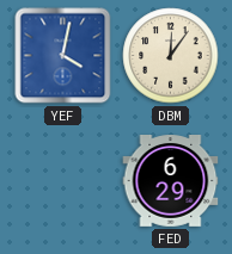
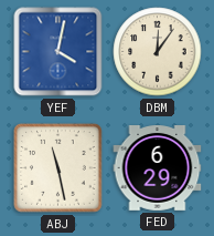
ABJ: none -> 11:28
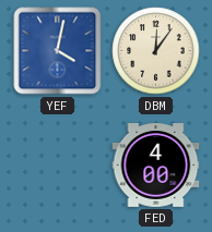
ABJ: 11:28 -> none
FED: 6:29 -> 4:00
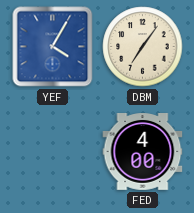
YEF: 4:02 -> 4:05
DBM: 12:06 -> 7:06
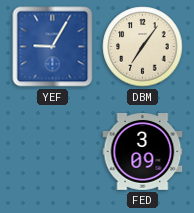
YEF: 4:05 -> 9:05
FED: 4:00 -> 3:09
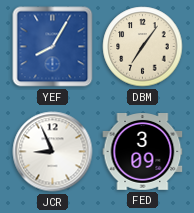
YEF: 9:05 -> 8:05
JCR: none -> 8:56
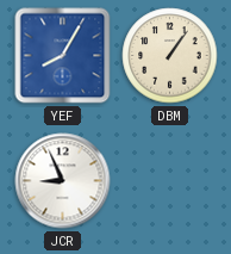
DBM: 7:06 -> 1:06
FED: 3:09 -> none
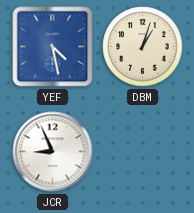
YEF: 8:05 -> 4:28
DBM: 1:06 -> 1:03
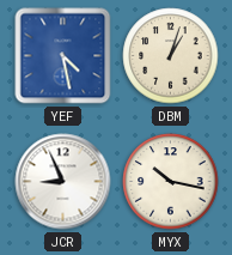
MYX: none -> 10:17
